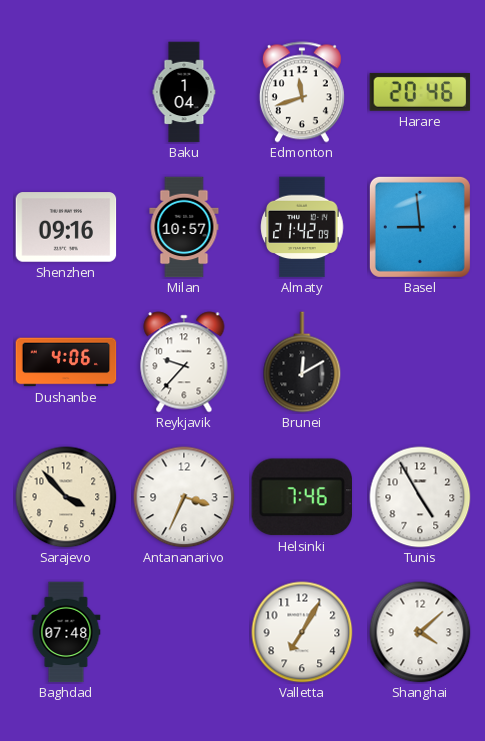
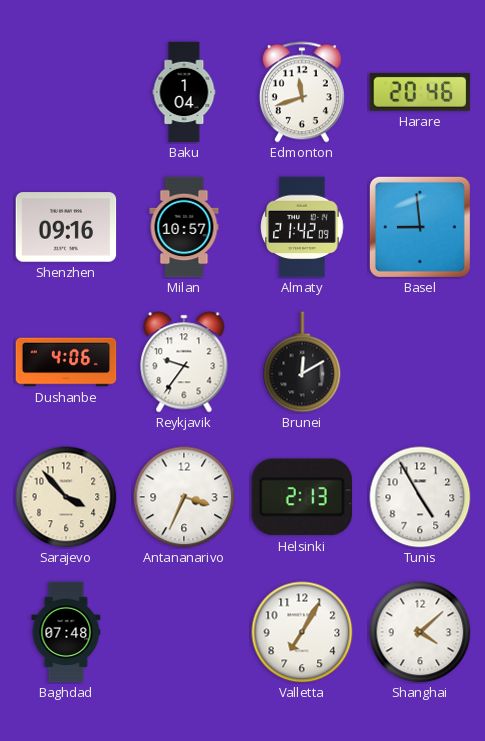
Reykjavik: 9:37 -> 9:36
Helsinki: 7:46 -> 2:13
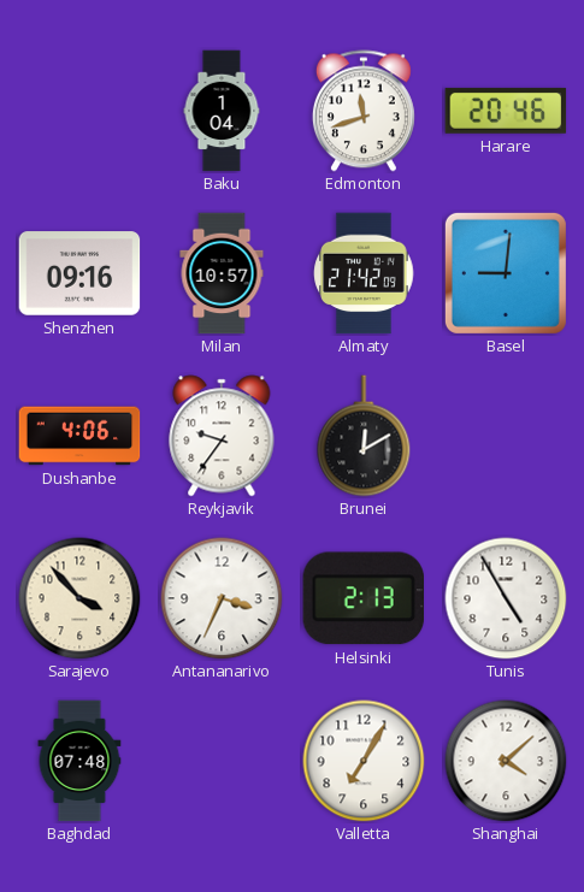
Basel: 8:59 -> 9:01
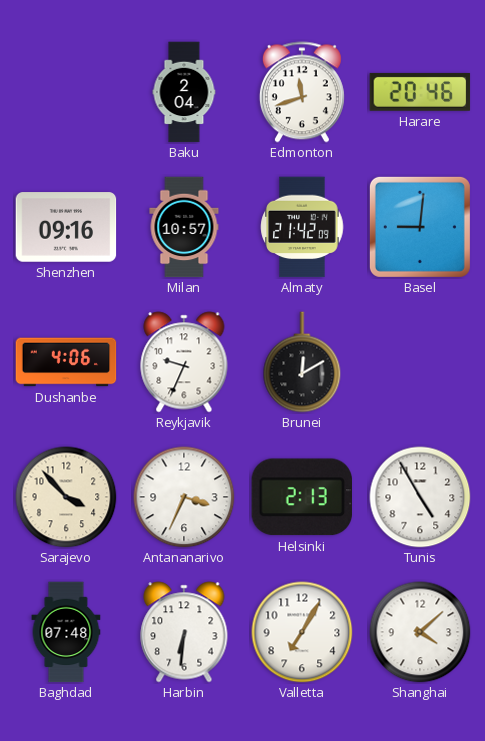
Baku: 1:04 -> 2:04
Reykjavik: 9:36 -> 9:34
Harbin: none -> 6:31
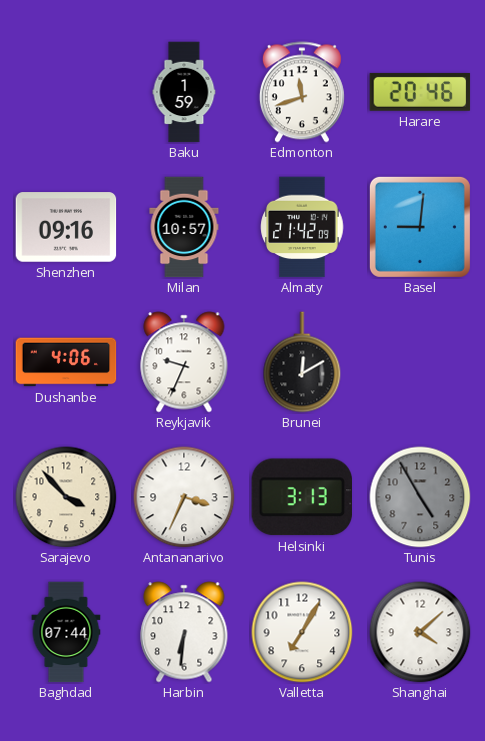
Baku: 2:04 -> 1:59
Helsinki: 2:13 -> 3:13
Tunis dial: white -> grey
Baghdad: 07:48 -> 07:44
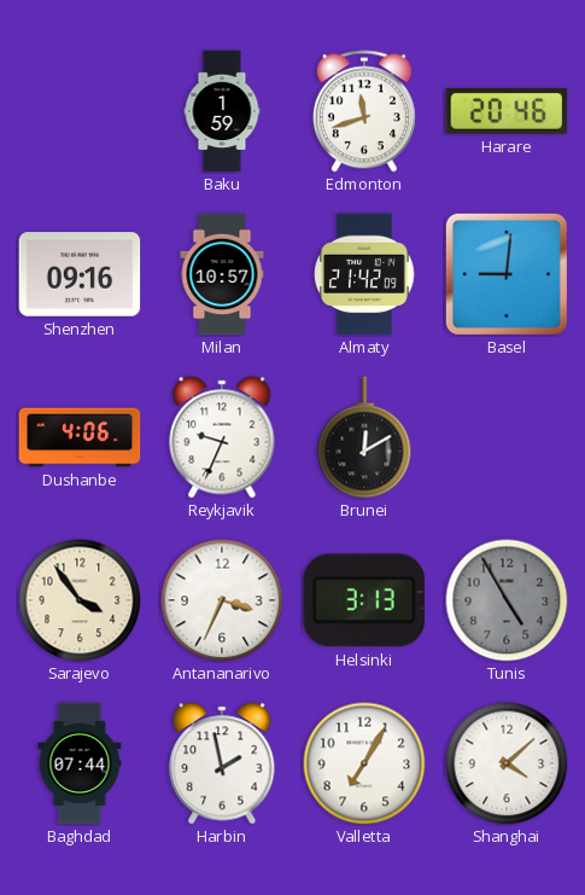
Sarajevo: 3:53 -> 3:54
Harbin: 6:31 -> 1:58
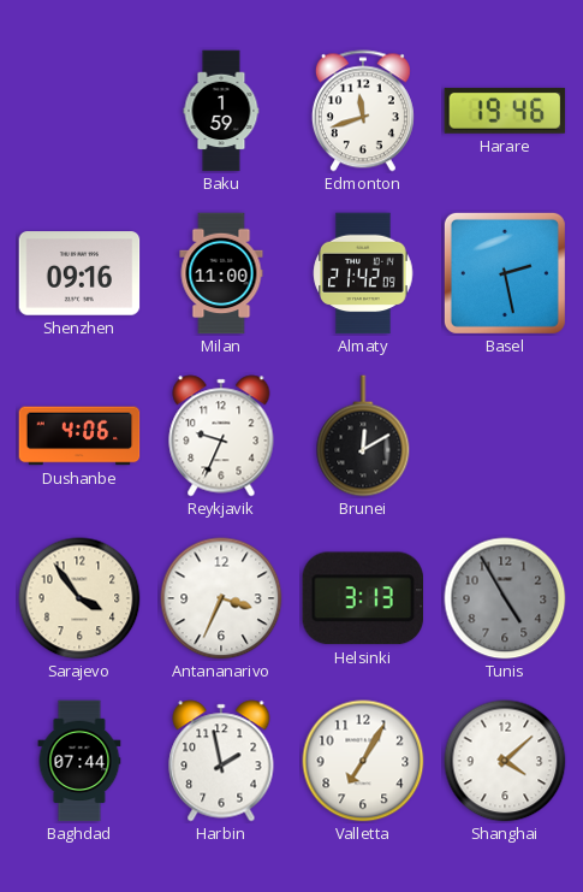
Harare: 20:46 -> 19:46
Milan: 10:57 -> 11:00
Basel: 9:01 -> 2:28
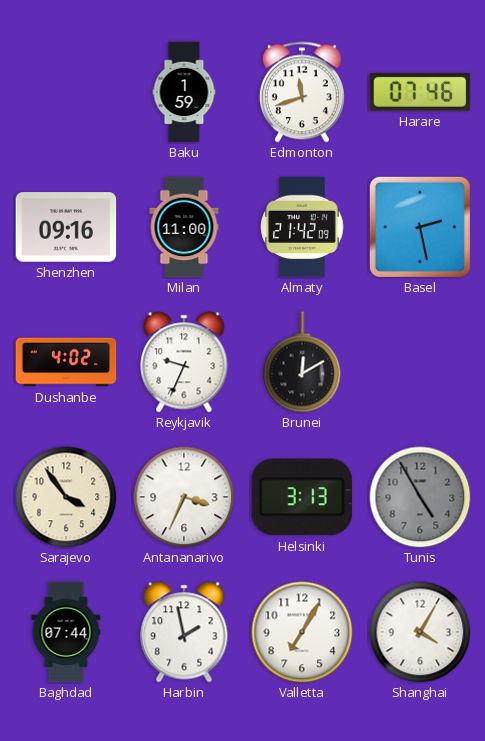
Harare: 19:46 -> 07:46
Dushanbe: 4:06 -> 4:02
Shanghai: 4:08 -> 4:05
